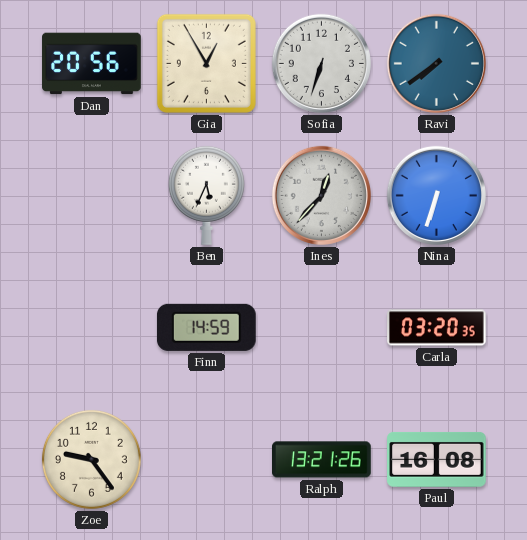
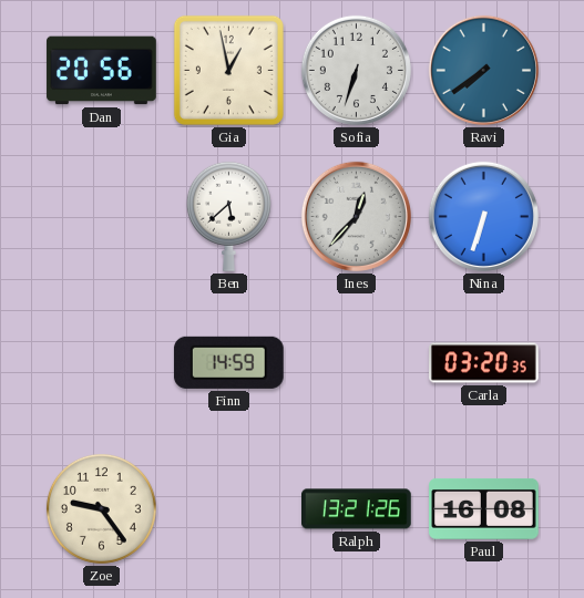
Gia: 12:55 -> 12:58
Ben: 5:34 -> 5:38
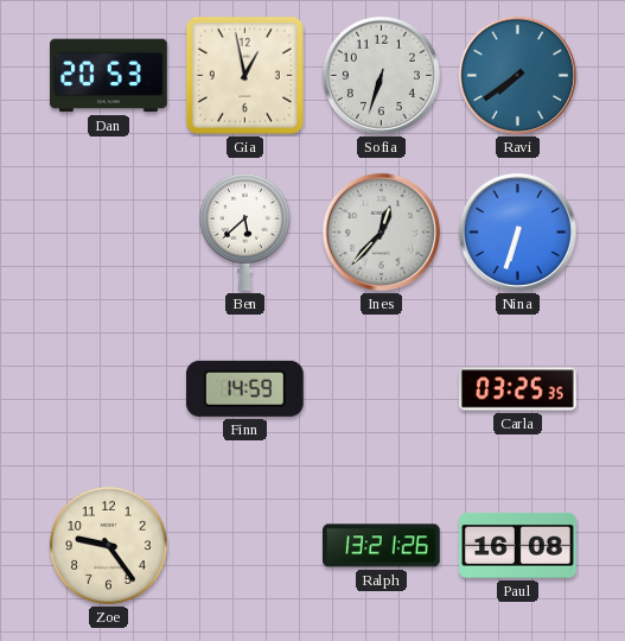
Dan: 20:56 -> 20:53
Carla: 03:20 -> 03:25
